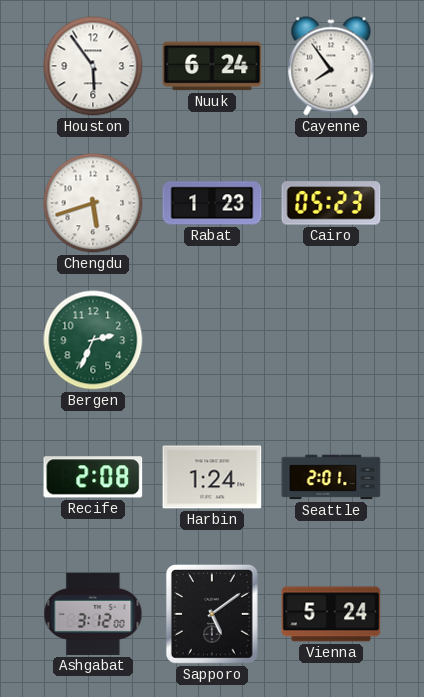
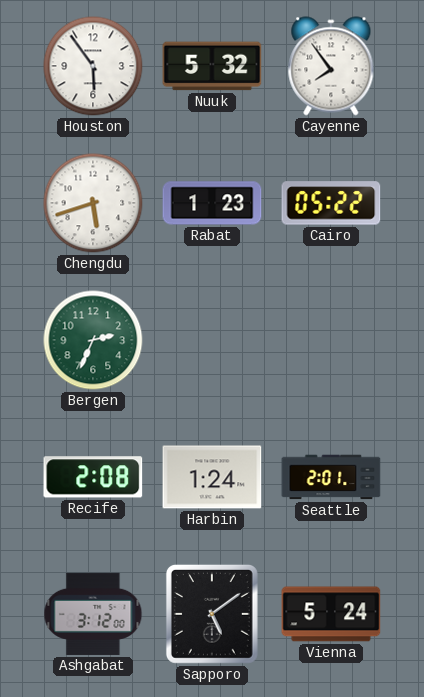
Nuuk: 6:24 -> 5:32
Cairo: 05:23 -> 05:22
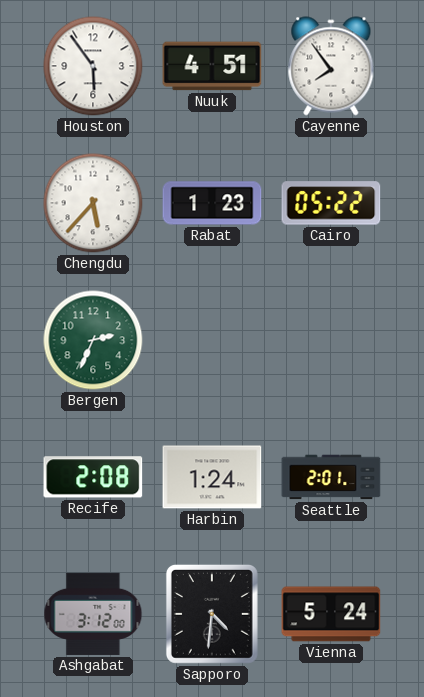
Nuuk: 5:32 -> 4:51
Chengdu: 5:42 -> 5:37
Sapporo: 5:09 -> 4:31
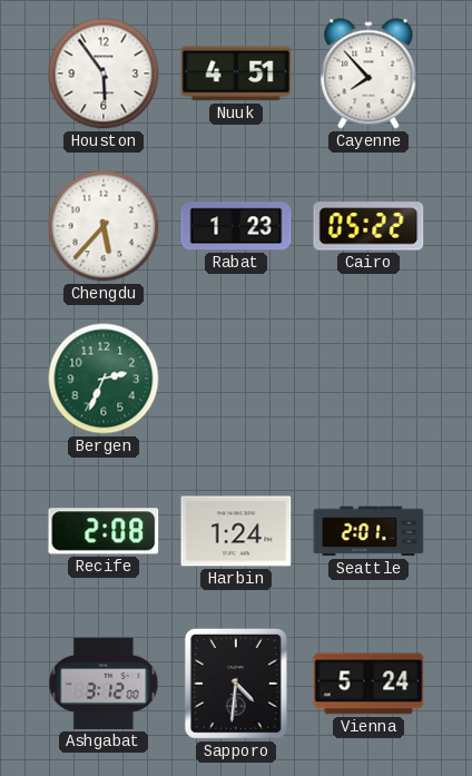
Cayenne: 7:54 -> 7:53
